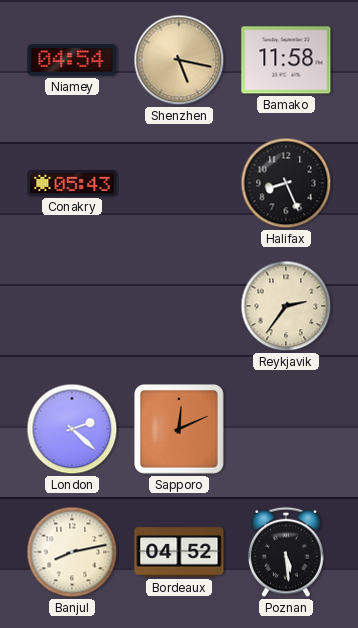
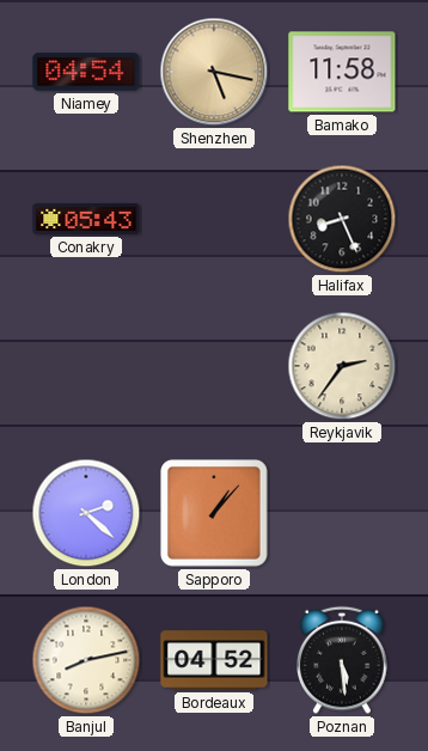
Sapporo: 12:11 -> 1:07
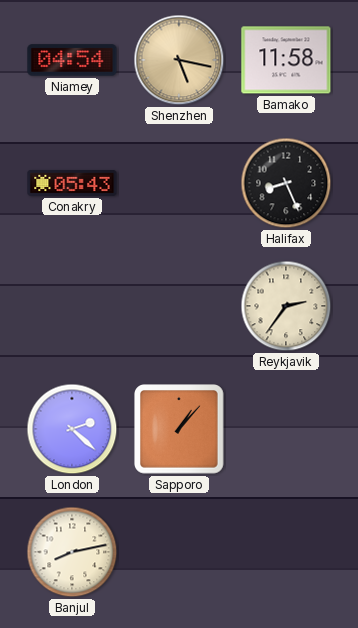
Bordeaux: 04:52 -> none
Poznan: 5:29 -> none
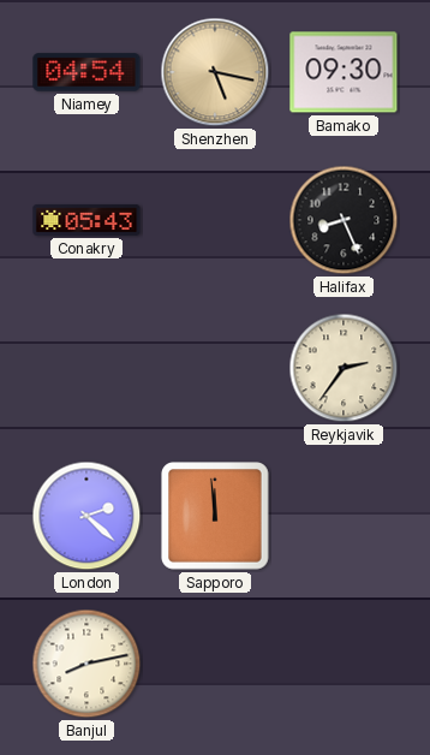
Bamako: 11:58 -> 09:30
Sapporo: 1:07 -> 11:59
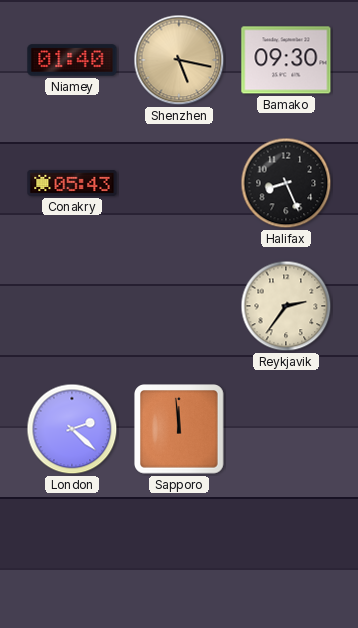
Niamey: 04:54 -> 01:40
Banjul: 8:13 -> none
